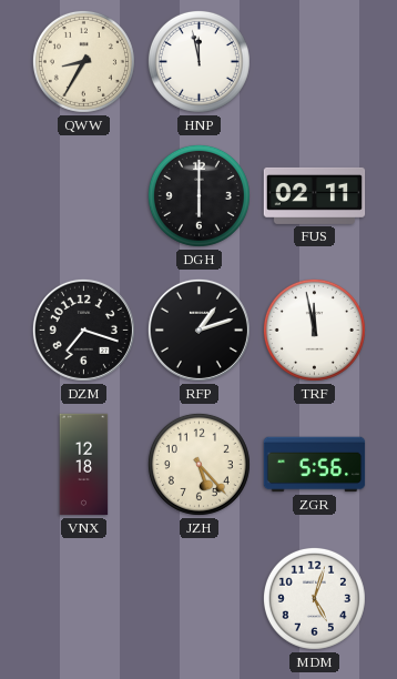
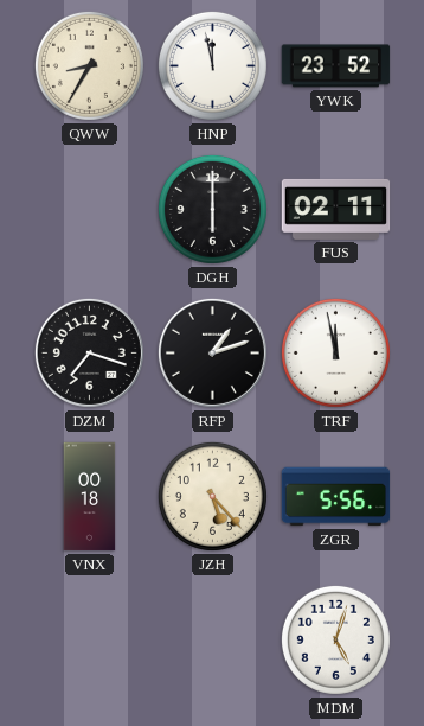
YWK: none -> 23:52
VNX: 12:18 -> 00:18
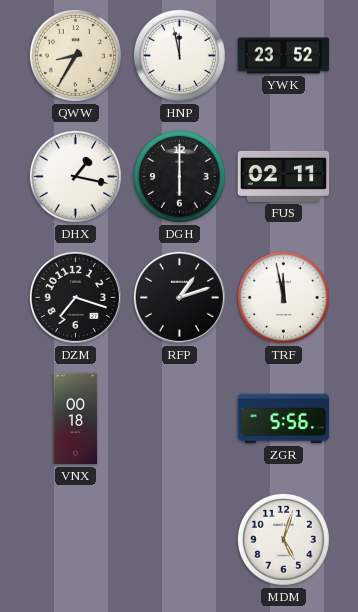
DHX: none -> 1:17
JZH: 5:23 -> none
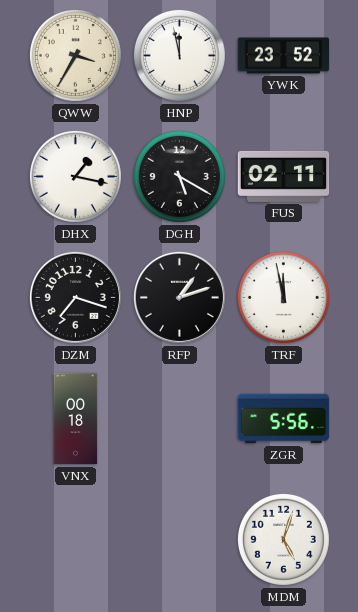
QWW: 8:35 -> 3:35
DGH: 6:00 -> 5:20
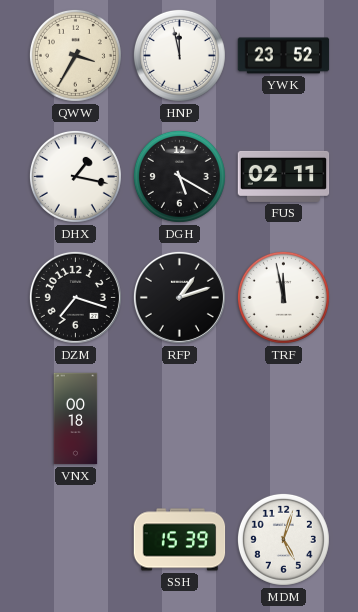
ZGR: 5:56 -> none
SSH: none -> 15:39
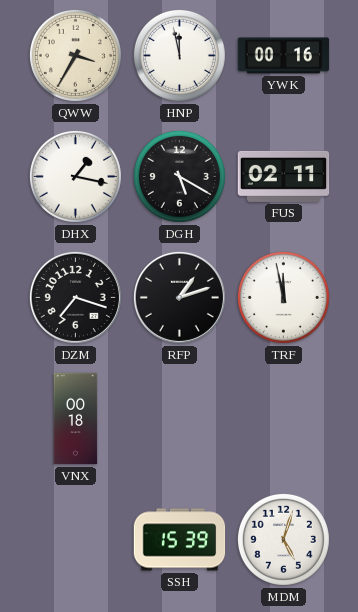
YWK: 23:52 -> 00:16
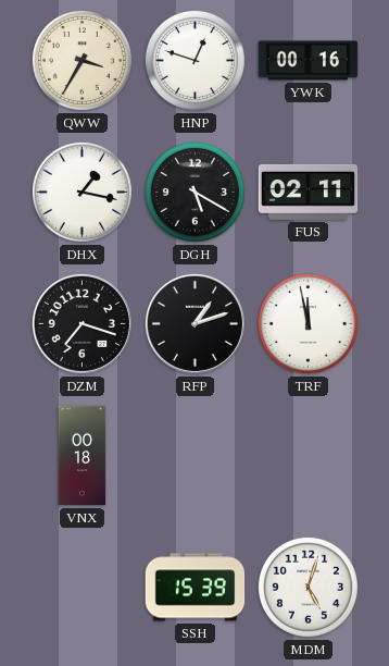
HNP: 11:58 -> 12:48
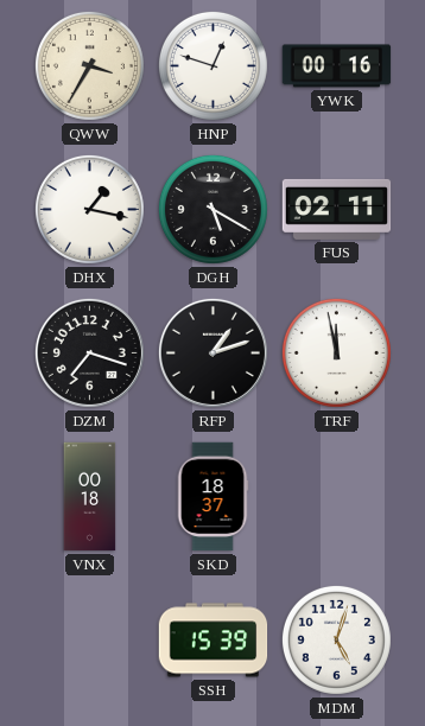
SKD: none -> 18:37
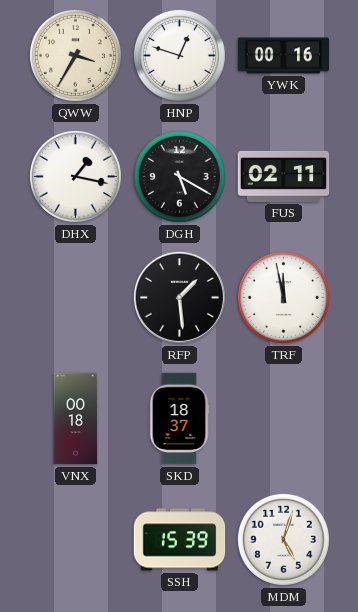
DZM: 7:18 -> none
RFP: 1:12 -> 1:29
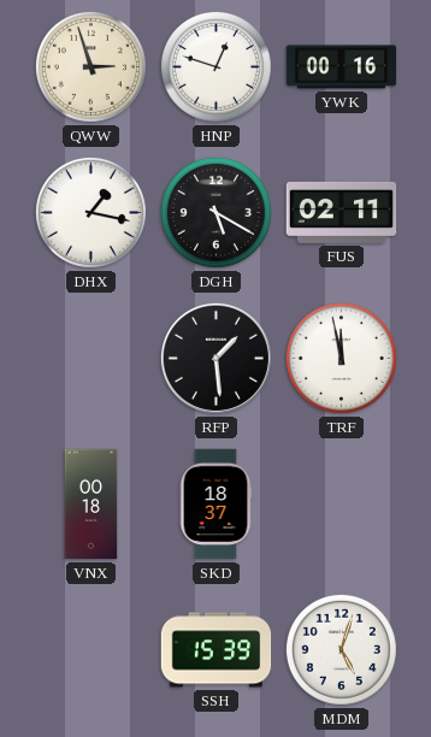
QWW: 3:35 -> 2:57
